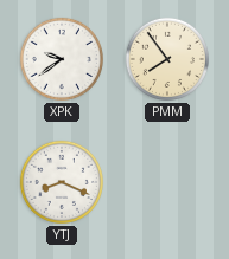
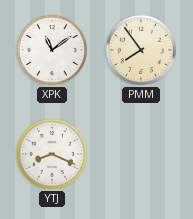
XPK: 9:39 -> 11:09
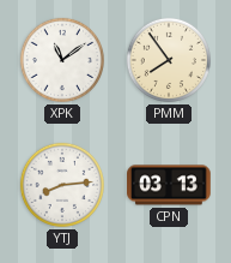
YTJ: 8:19 -> 8:14
CPN: none -> 03:13
